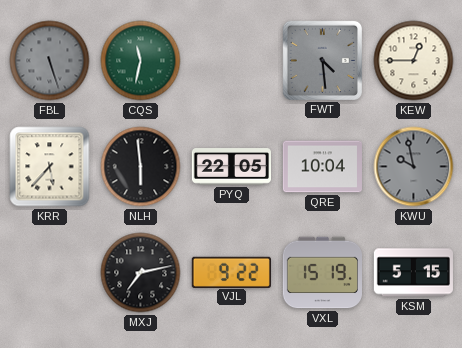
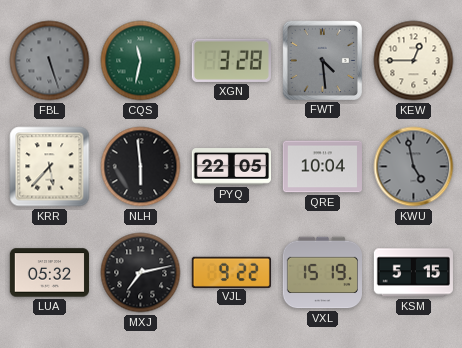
XGN: none -> 3:28
KWU: 9:58 -> 4:58
LUA: none -> 05:32
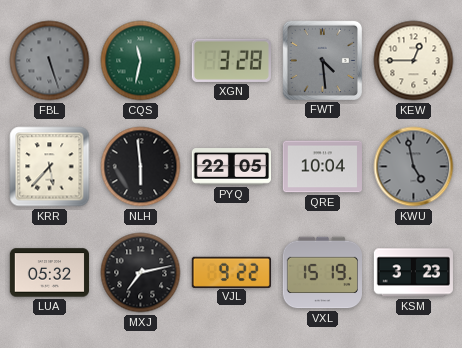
KSM: 5:15 -> 3:23
